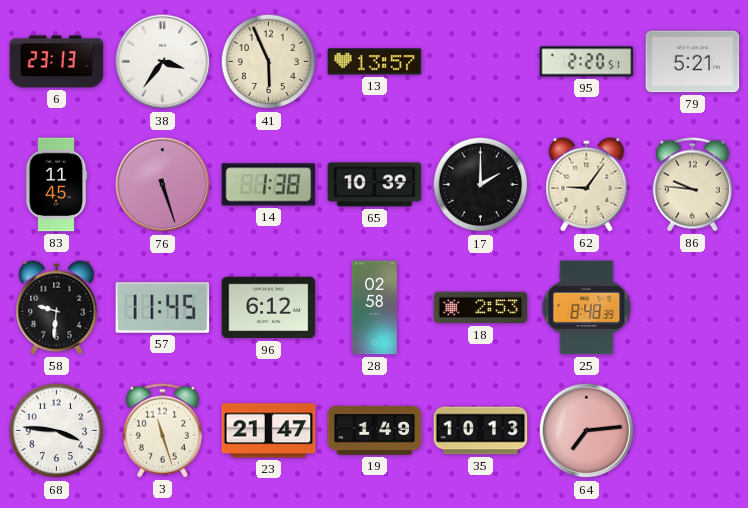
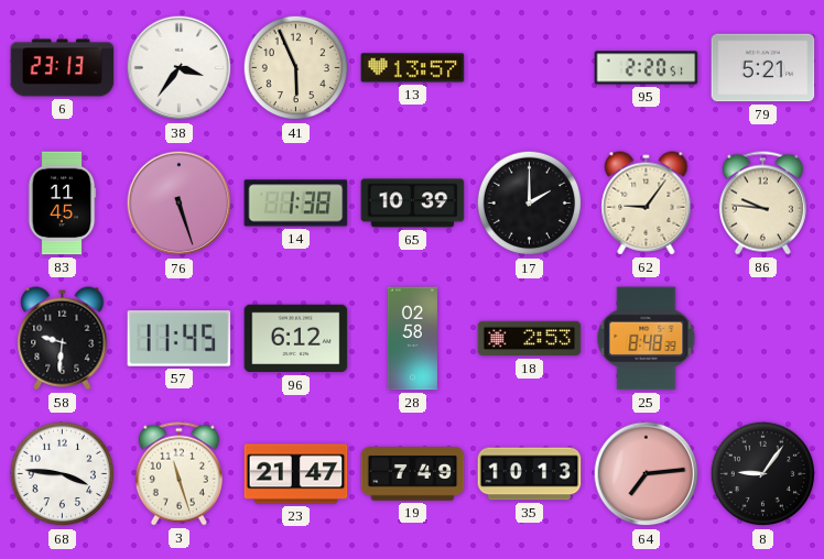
19: 1:49 -> 7:49
8: none -> 9:06
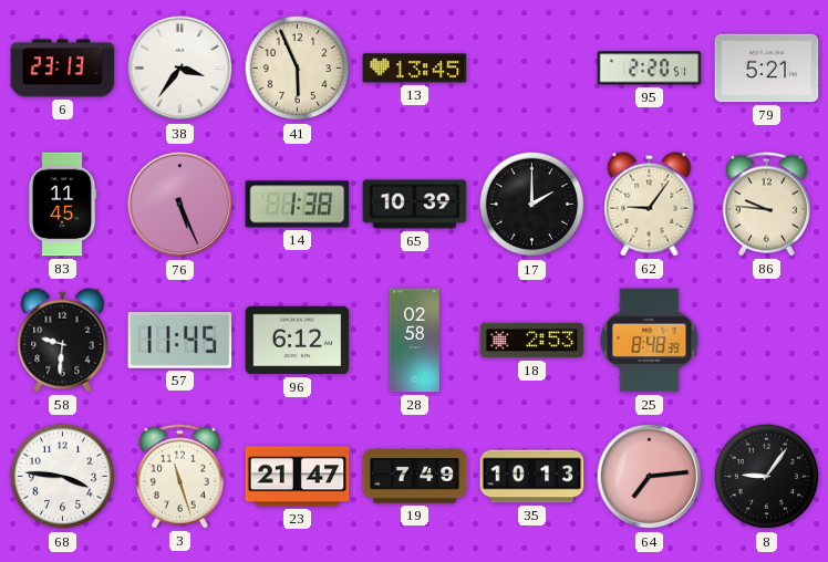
13: 13:57 -> 13:45
76: 5:27 -> 5:26
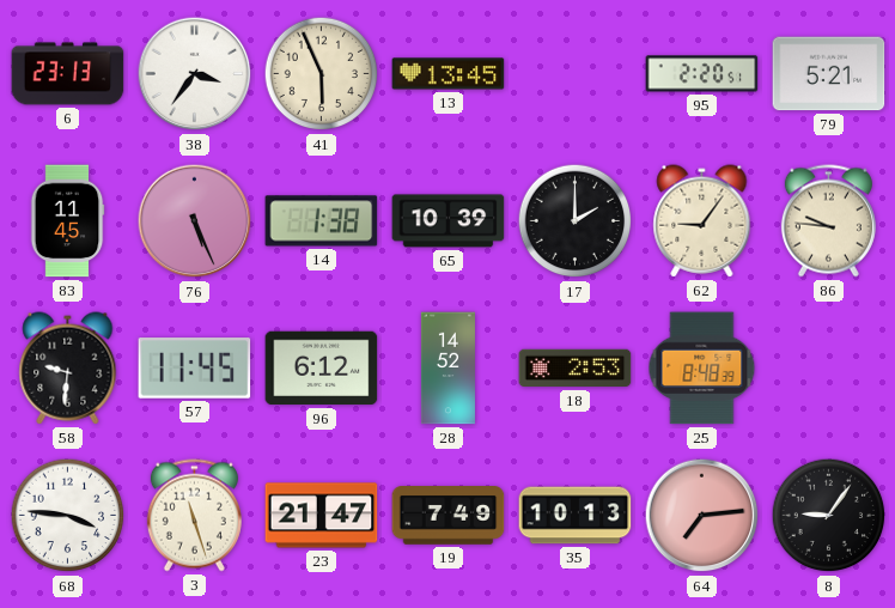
28: 02:58 -> 14:52
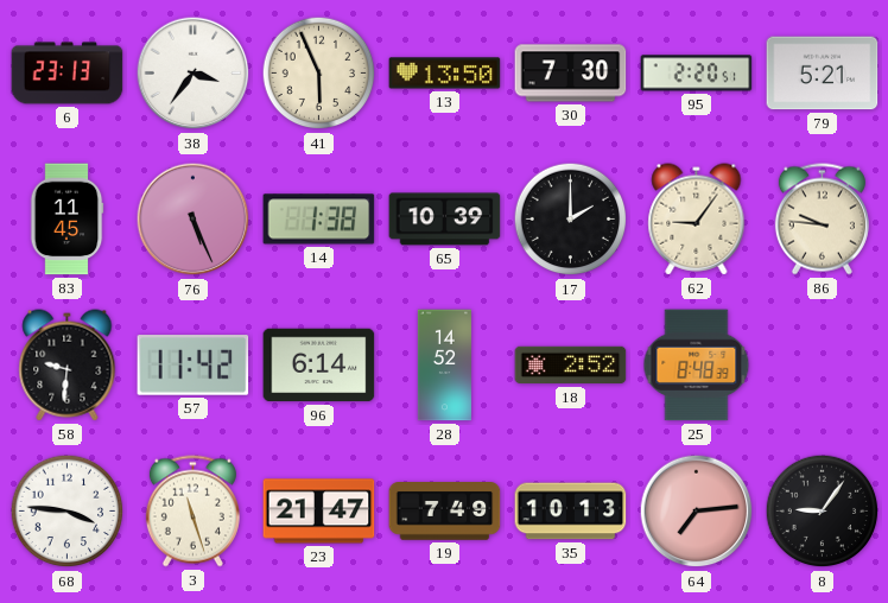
13: 13:45 -> 13:50
30: none -> 7:30
57: 11:45 -> 11:42
96: 6:12 -> 6:14
18: 2:53 -> 2:52
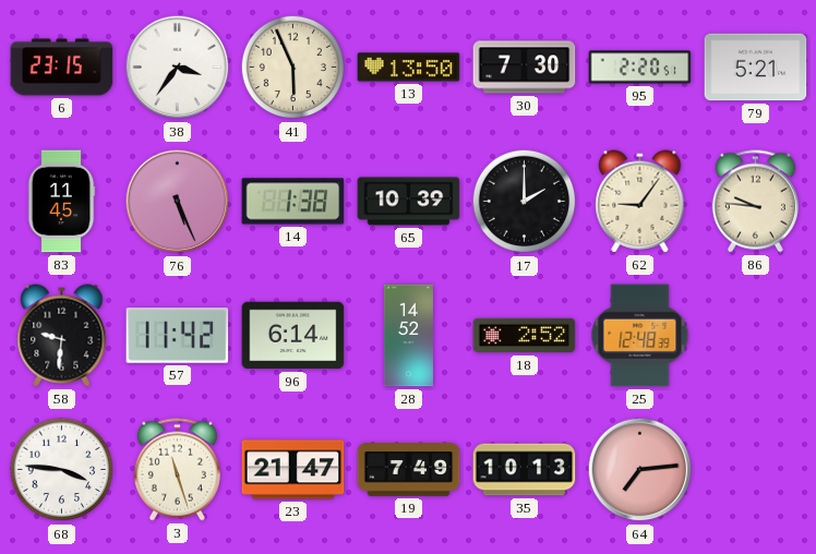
6: 23:13 -> 23:15
25: 8:48 -> 12:48
8: 9:06 -> none
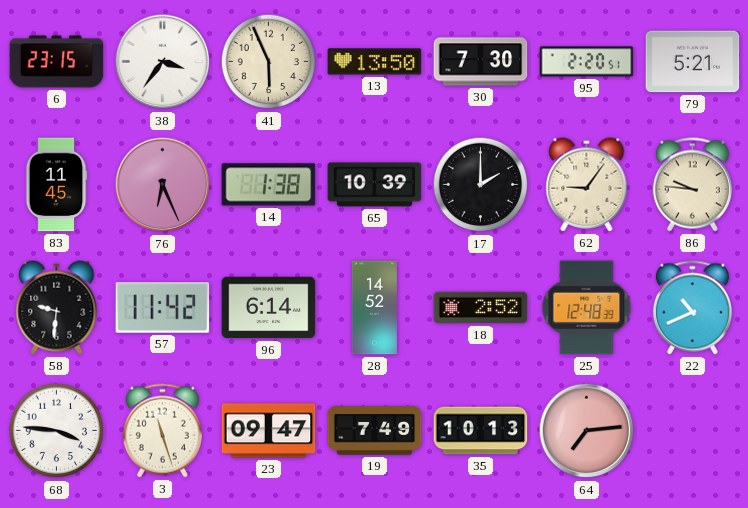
76: 5:26 -> 6:26
22: none -> 10:41
23: 21:47 -> 09:47
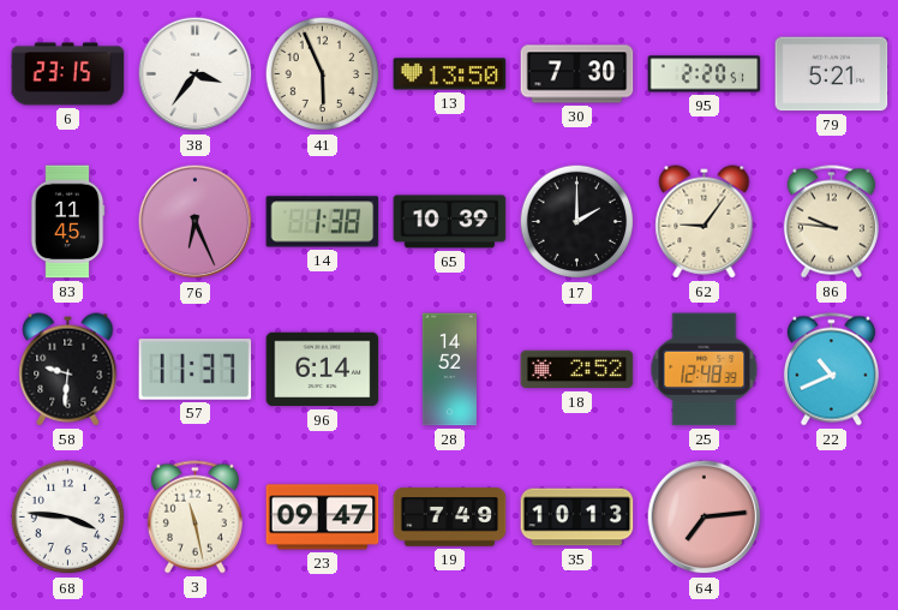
57: 11:42 -> 11:37
3: 11:27 -> 11:28
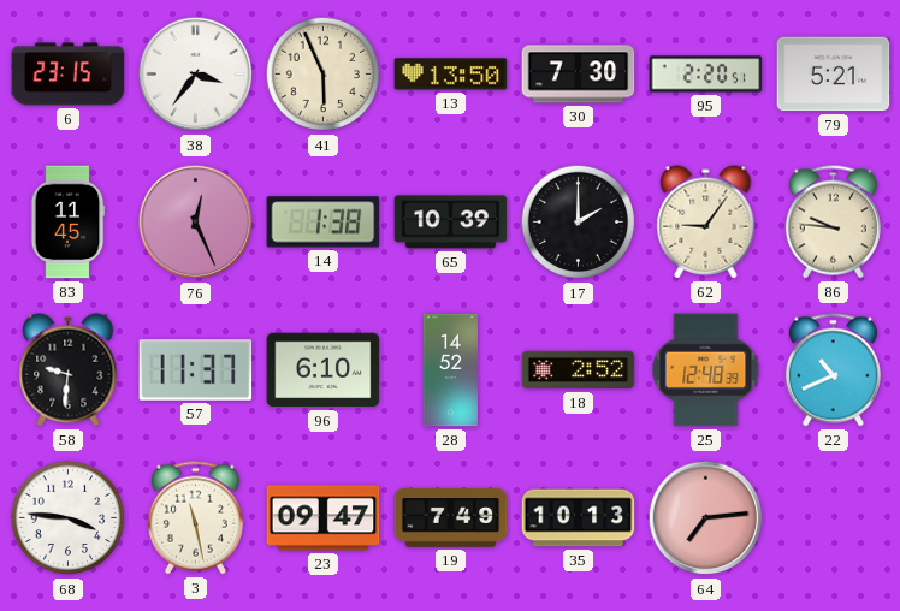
76: 6:26 -> 12:26
96: 6:14 -> 6:10
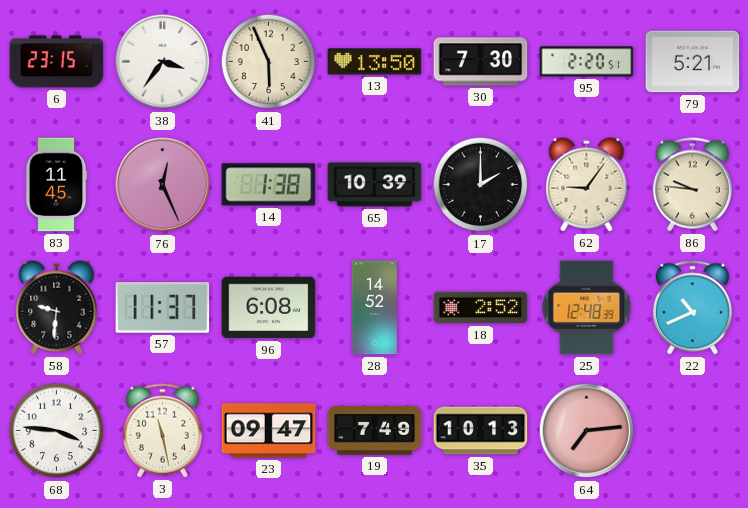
96: 6:10 -> 6:08
